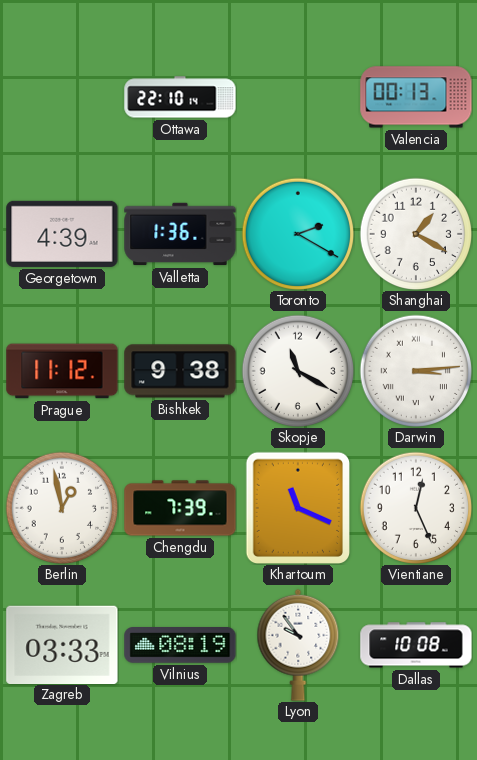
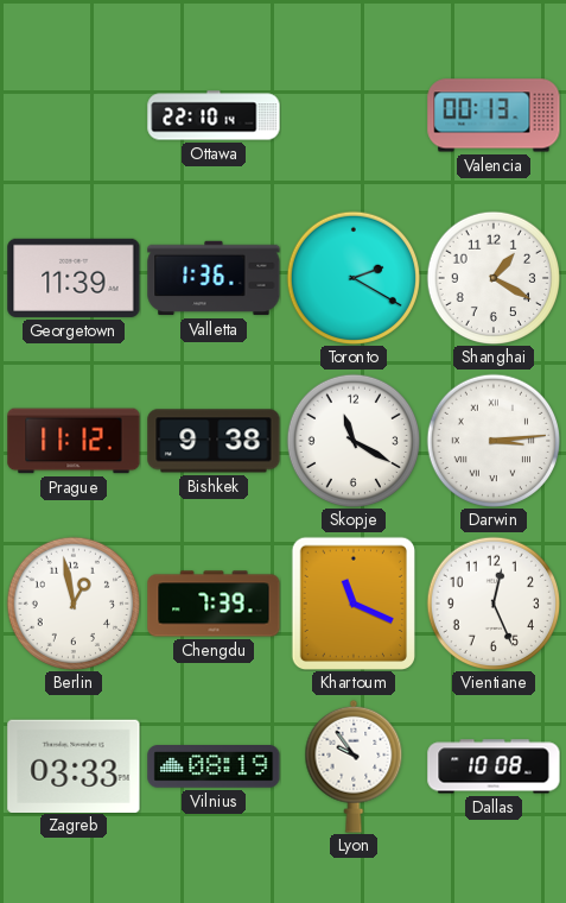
Georgetown: 4:39 -> 11:39
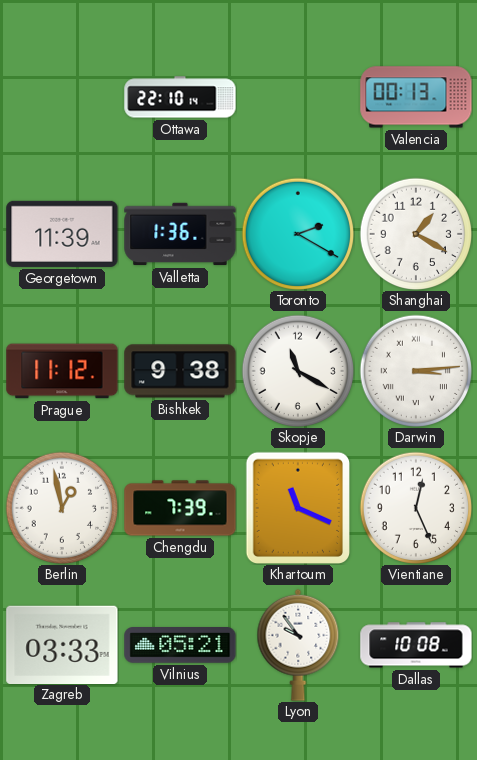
Vilnius: 08:19 -> 05:21
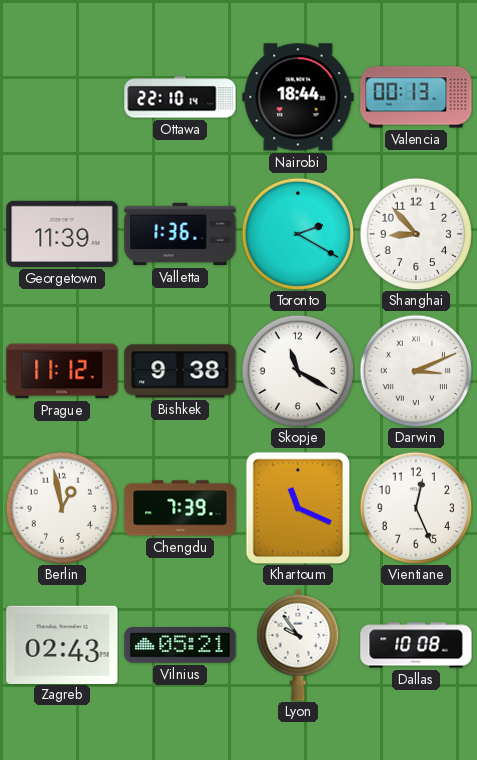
Nairobi: none -> 18:44
Shanghai: 1:20 -> 8:53
Darwin: 3:14 -> 3:11
Zagreb: 03:33 -> 02:43
